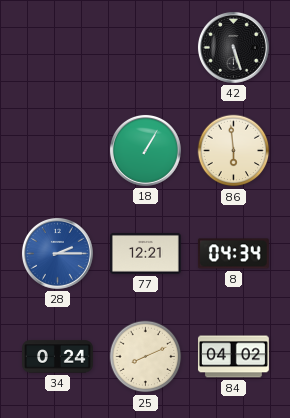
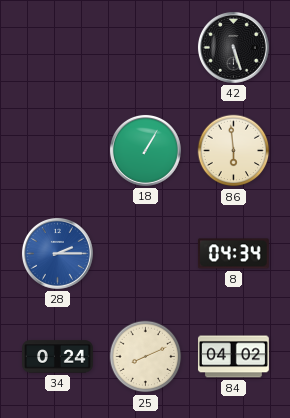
77: 12:21 -> none
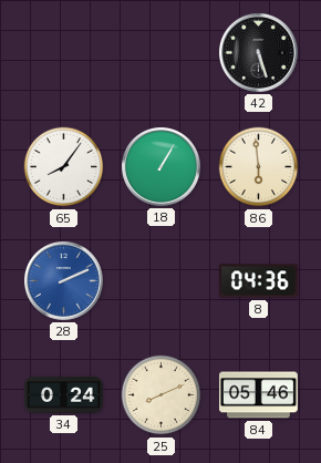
65: none -> 8:06
28: 2:15 -> 2:11
8: 04:34 -> 04:36
84: 04:02 -> 05:46
